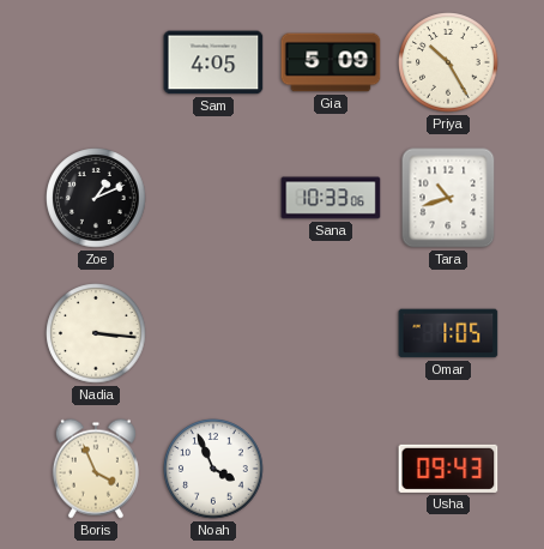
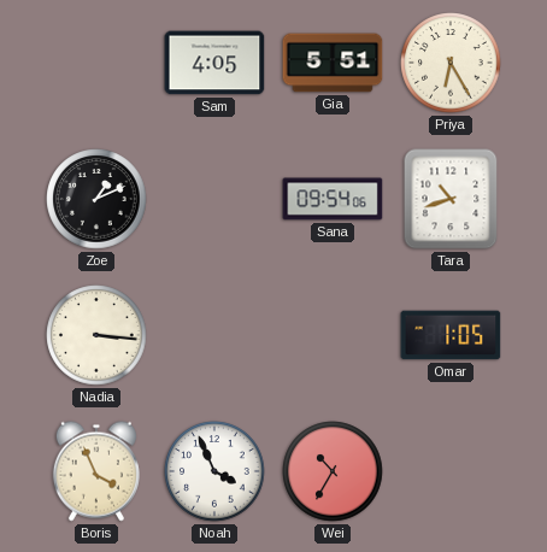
Gia: 5:09 -> 5:51
Priya: 10:25 -> 6:25
Sana: 10:33 -> 09:54
Wei: none -> 10:35
Usha: 09:43 -> none
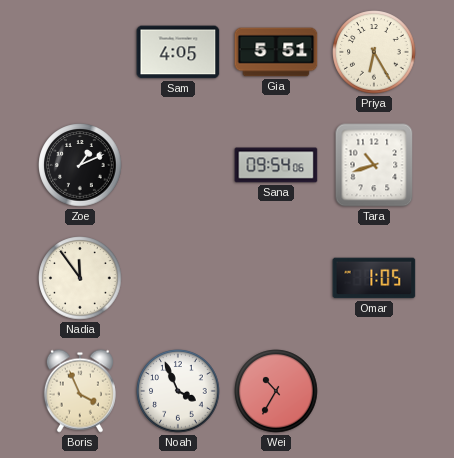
Nadia: 3:16 -> 11:54
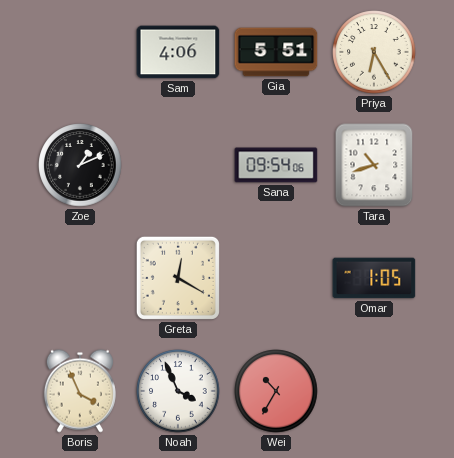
Sam: 4:05 -> 4:06
Nadia: 11:54 -> none
Greta: none -> 12:20
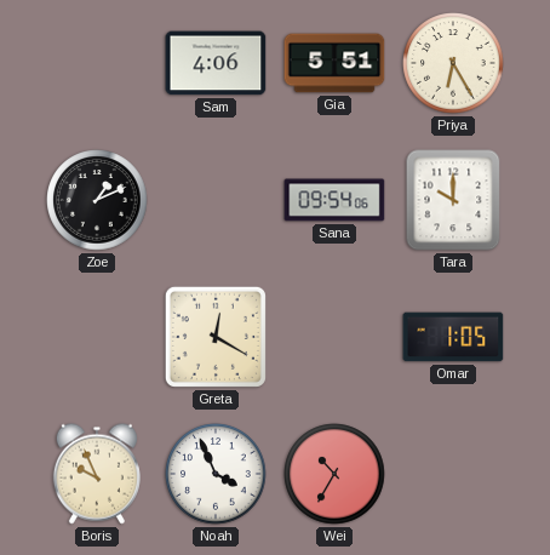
Tara: 10:42 -> 10:00
Boris: 3:56 -> 9:56
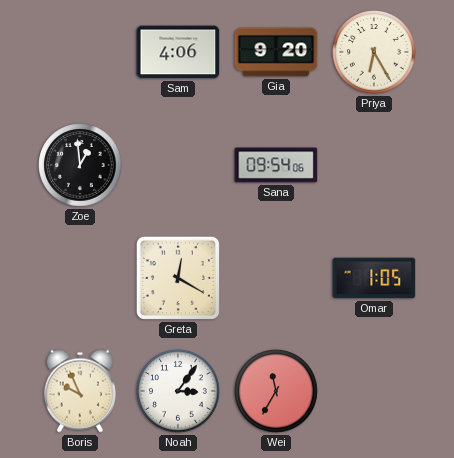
Gia: 5:51 -> 9:20
Zoe: 1:11 -> 12:59
Tara: 10:00 -> none
Noah: 3:56 -> 3:06
Wei: 10:35 -> 11:35
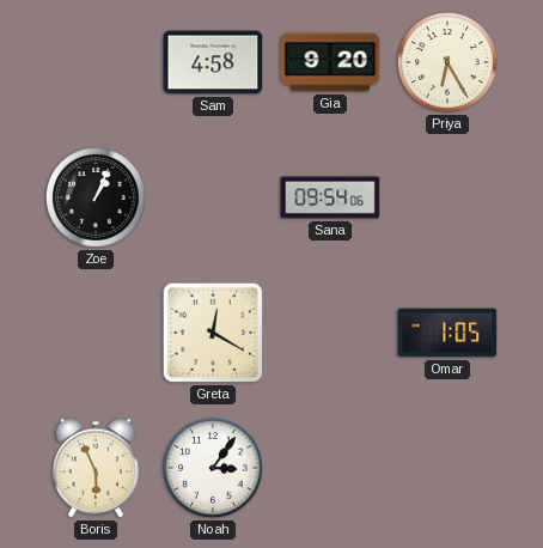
Sam: 4:06 -> 4:58
Zoe: 12:59 -> 1:04
Boris: 9:56 -> 5:56
Wei: 11:35 -> none
